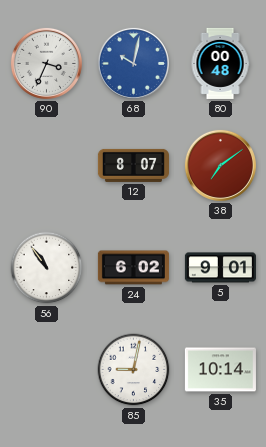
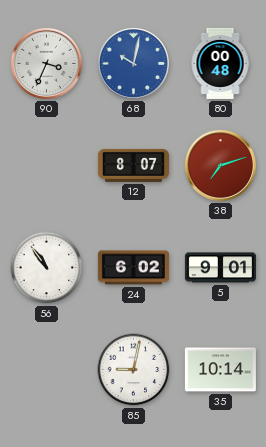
38: 7:09 -> 7:12
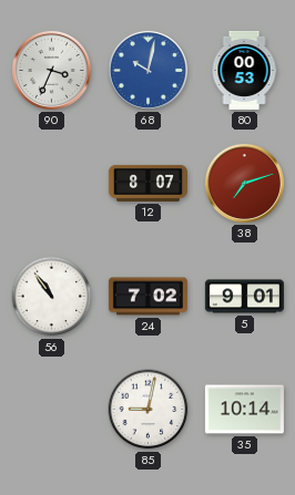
80: 00:48 -> 00:53
24: 6:02 -> 7:02
